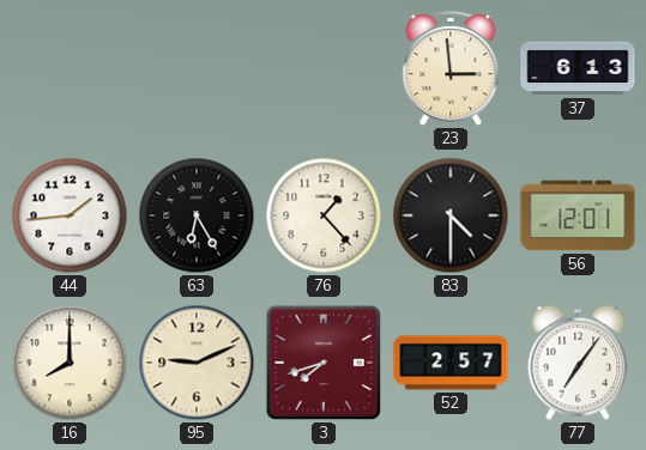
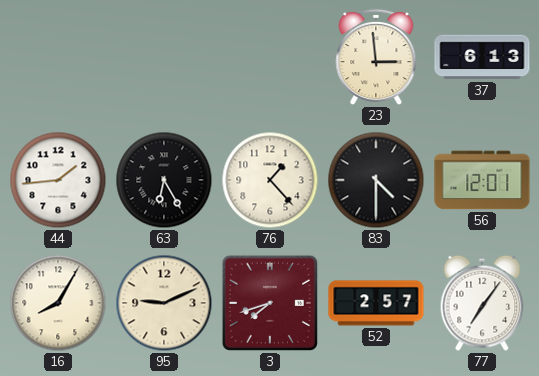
16: 8:00 -> 8:05
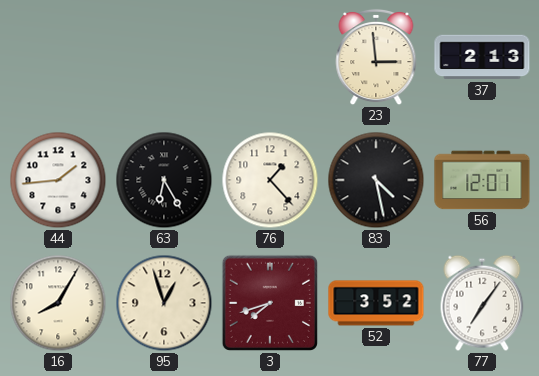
37: 6:13 -> 2:13
83: 4:30 -> 4:28
95: 9:11 -> 12:57
52: 2:57 -> 3:52
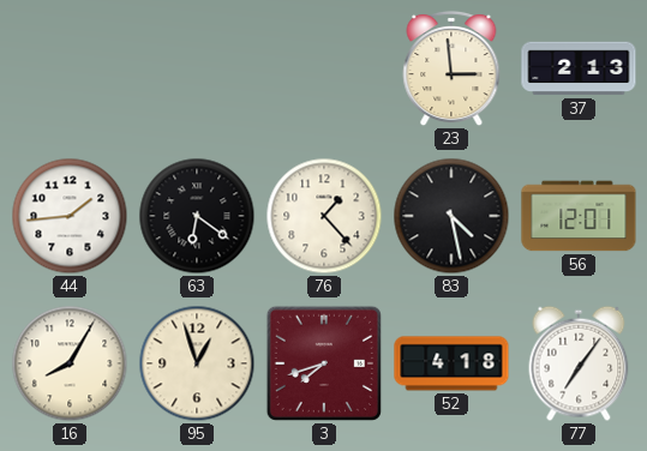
63: 6:25 -> 6:21
52: 3:52 -> 4:18
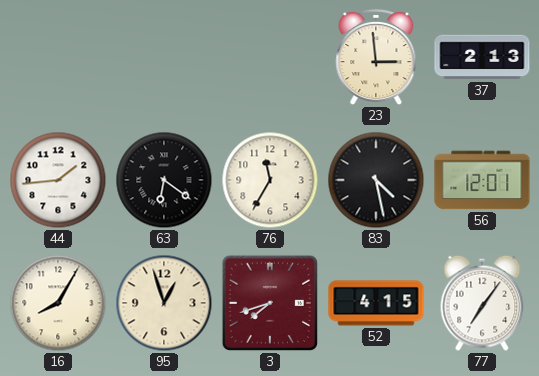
76: 1:23 -> 11:35
52: 4:18 -> 4:15
